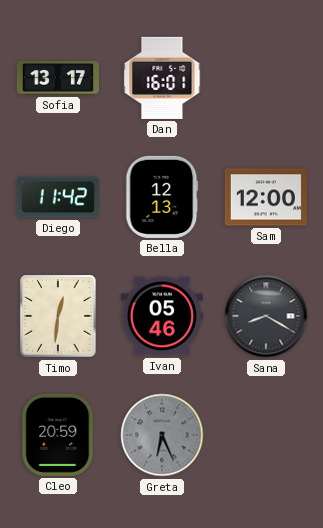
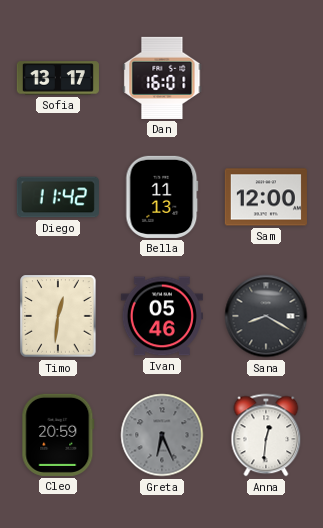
Bella: 12:13 -> 11:13
Anna: none -> 12:31
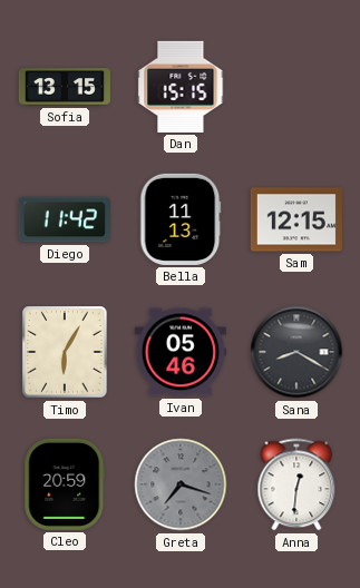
Sofia: 13:17 -> 13:15
Dan: 16:01 -> 15:15
Sam: 12:00 -> 12:15
Timo: 12:31 -> 6:05
Greta: 6:26 -> 7:18
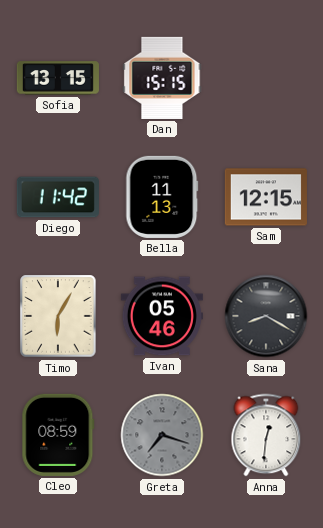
Cleo: 20:59 -> 08:59
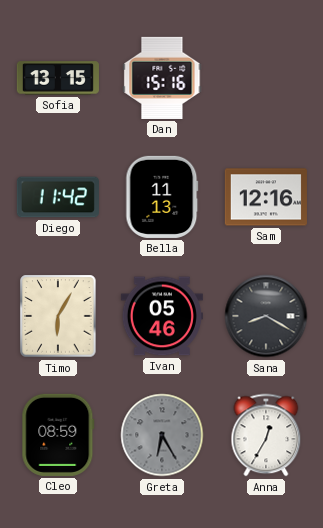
Dan: 15:15 -> 15:16
Sam: 12:15 -> 12:16
Greta: 7:18 -> 6:25
Anna: 12:31 -> 12:35
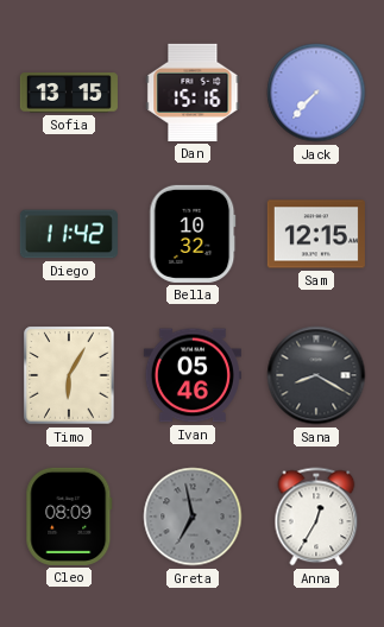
Jack: none -> 7:37
Bella: 11:13 -> 10:32
Sam: 12:16 -> 12:15
Cleo: 08:59 -> 08:09
Greta: 6:25 -> 6:58
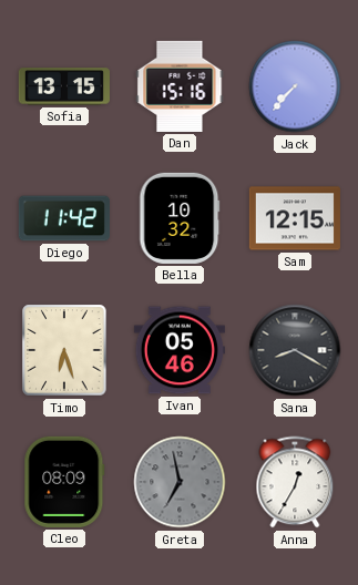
Timo: 6:05 -> 6:27
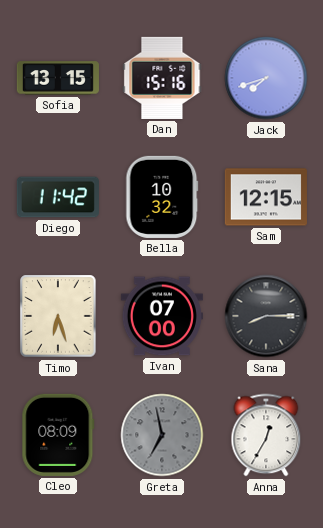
Jack: 7:37 -> 7:42
Ivan: 05:46 -> 07:00
Sana: 8:20 -> 8:15
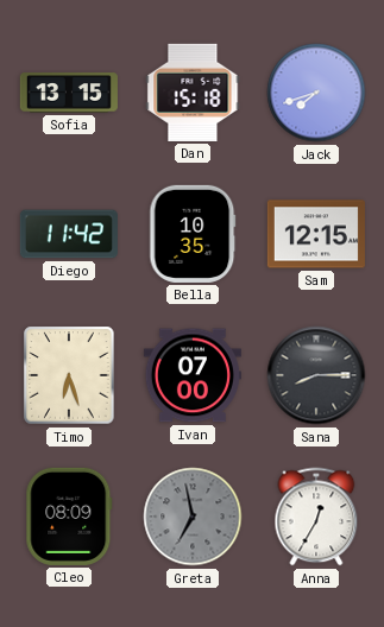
Dan: 15:16 -> 15:18
Bella: 10:32 -> 10:35
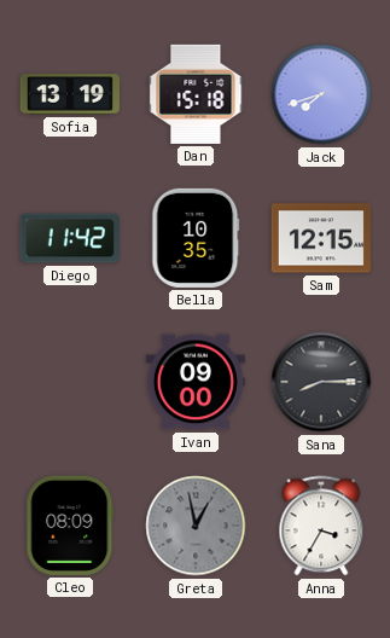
Sofia: 13:15 -> 13:19
Timo: 6:27 -> none
Ivan: 07:00 -> 09:00
Greta: 6:58 -> 12:58
Anna: 12:35 -> 3:35
